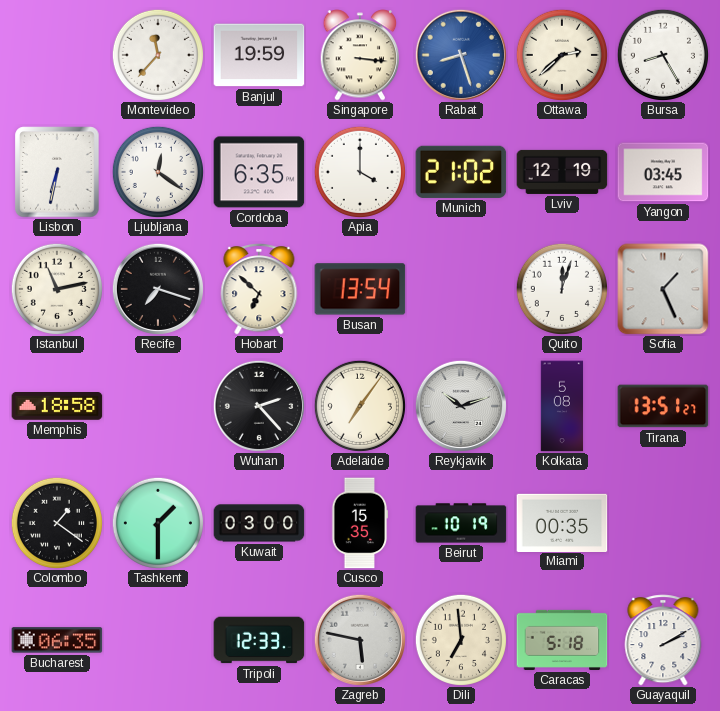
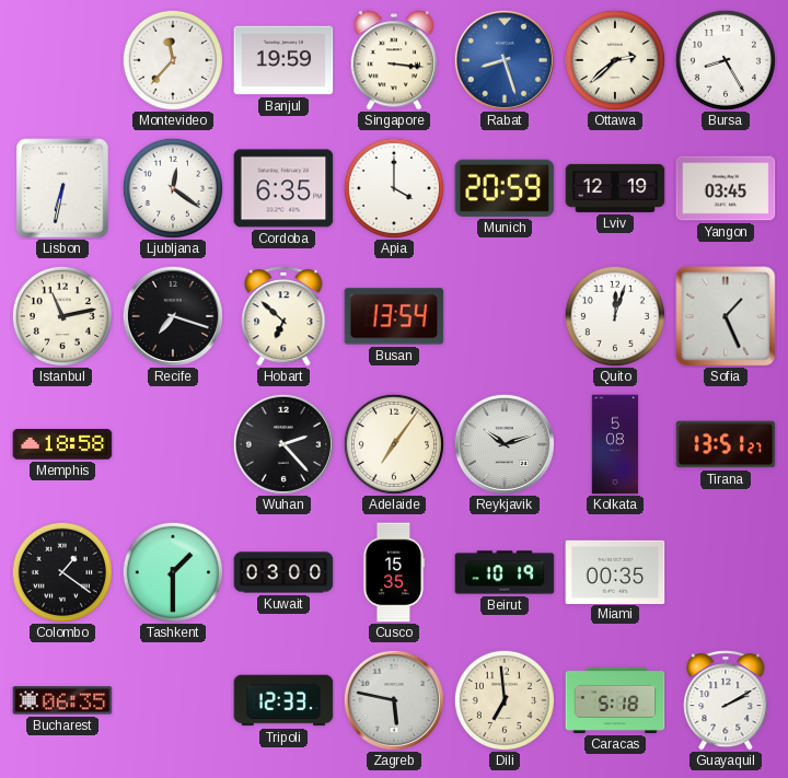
Munich: 21:02 -> 20:59
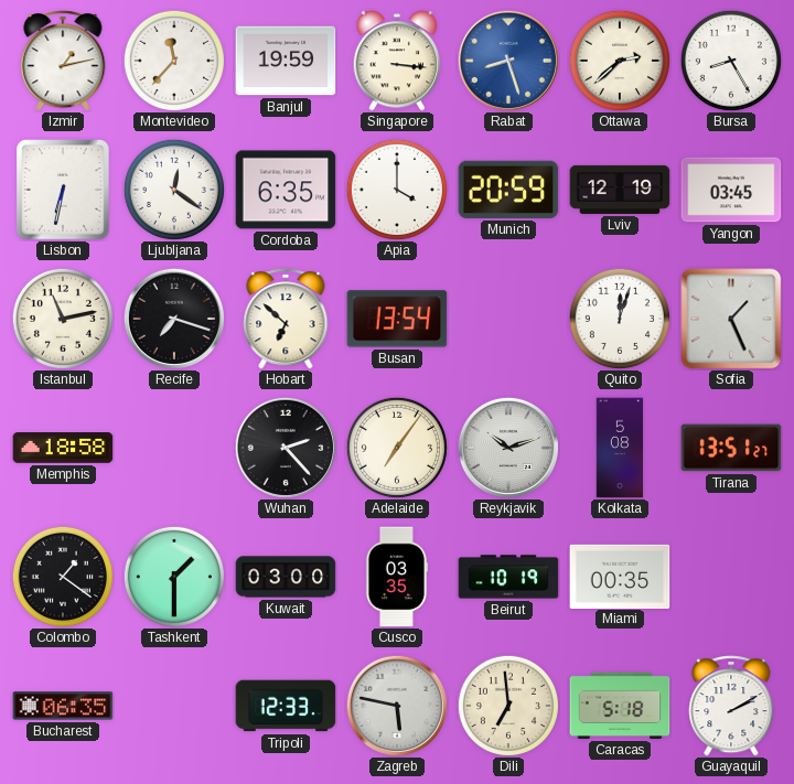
Izmir: none -> 1:13
Cusco: 15:35 -> 03:35
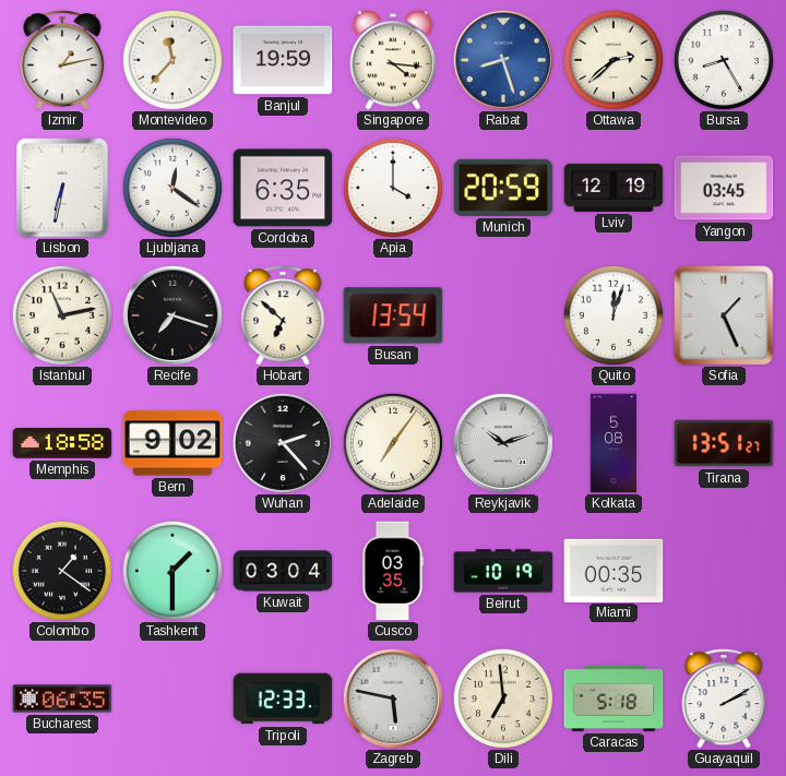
Singapore: 3:16 -> 4:16
Bern: none -> 9:02
Kuwait: 03:00 -> 03:04
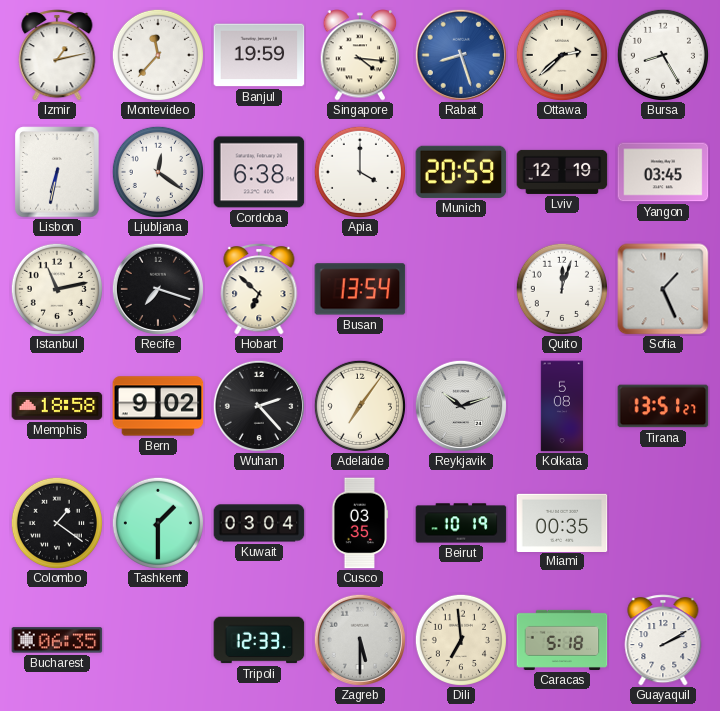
Cordoba: 6:35 -> 6:38
Zagreb: 5:47 -> 5:30
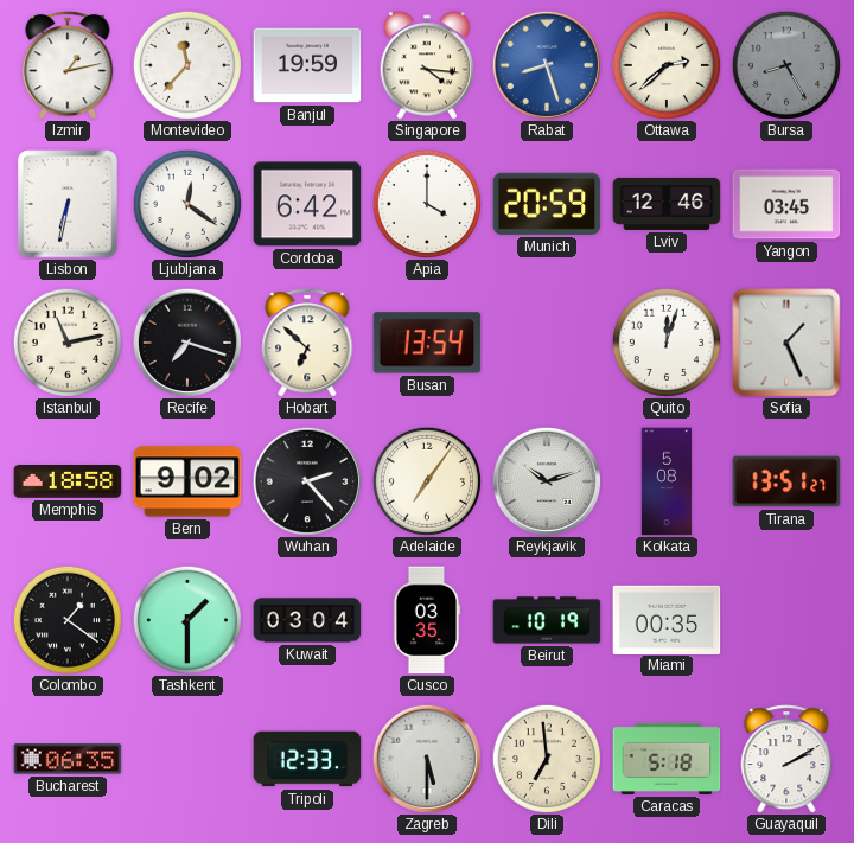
Bursa dial: white -> grey
Cordoba: 6:38 -> 6:42
Lviv: 12:19 -> 12:46
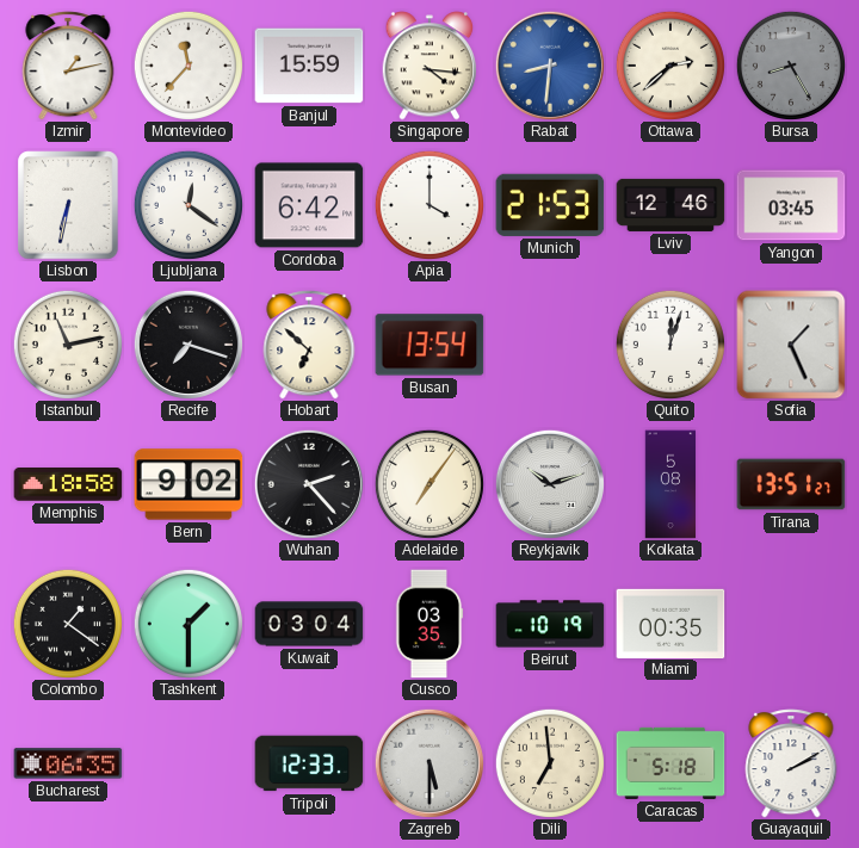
Banjul: 19:59 -> 15:59
Rabat: 8:27 -> 8:31
Munich: 20:59 -> 21:53
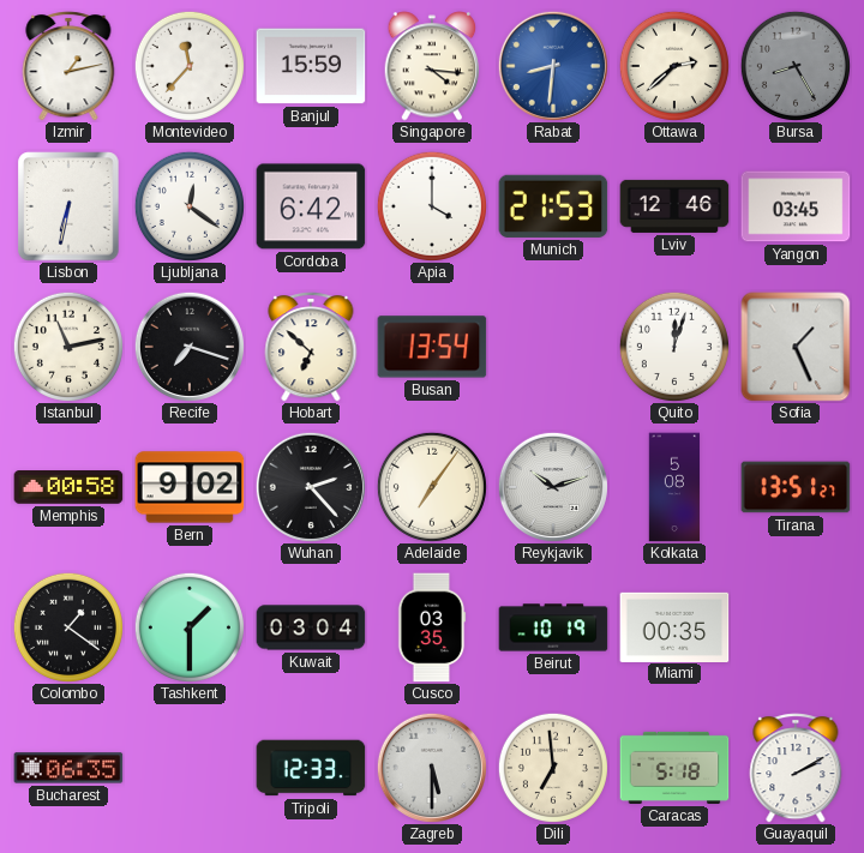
Memphis: 18:58 -> 00:58
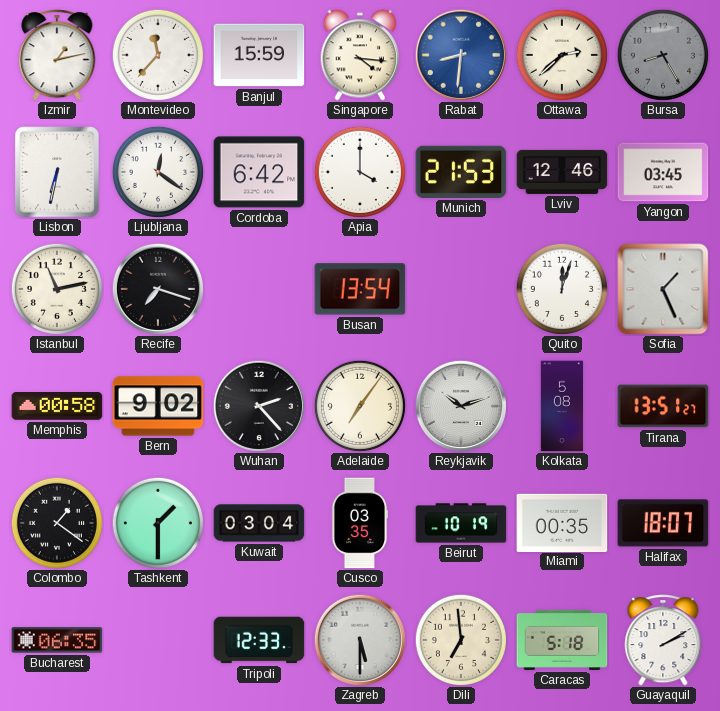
Hobart: 6:52 -> none
Halifax: none -> 18:07
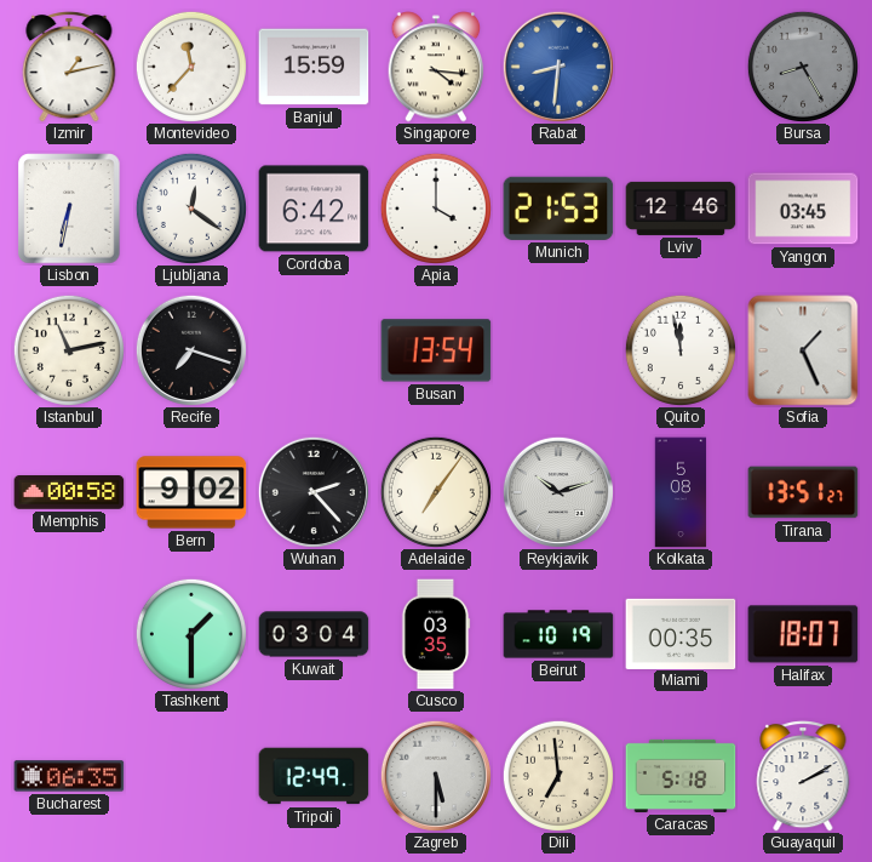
Ottawa: 2:38 -> none
Quito: 12:03 -> 11:58
Colombo: 1:21 -> none
Tripoli: 12:33 -> 12:49
